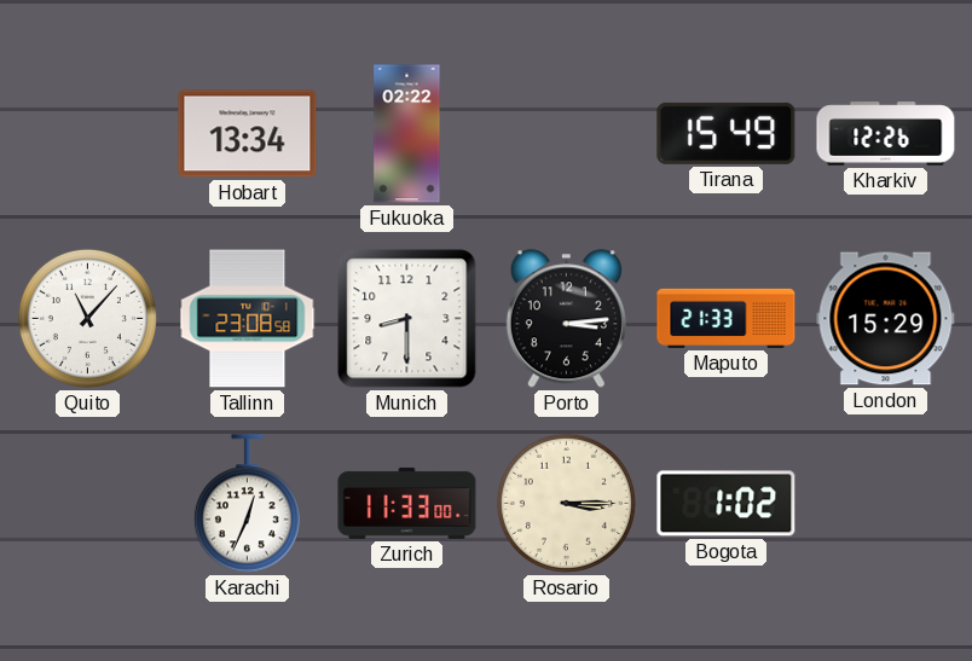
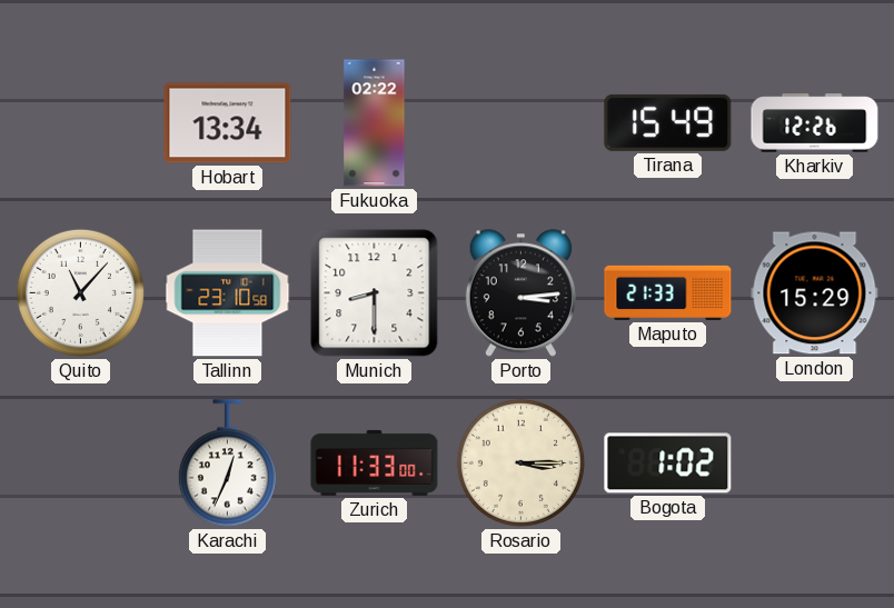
Tallinn: 23:08 -> 23:10
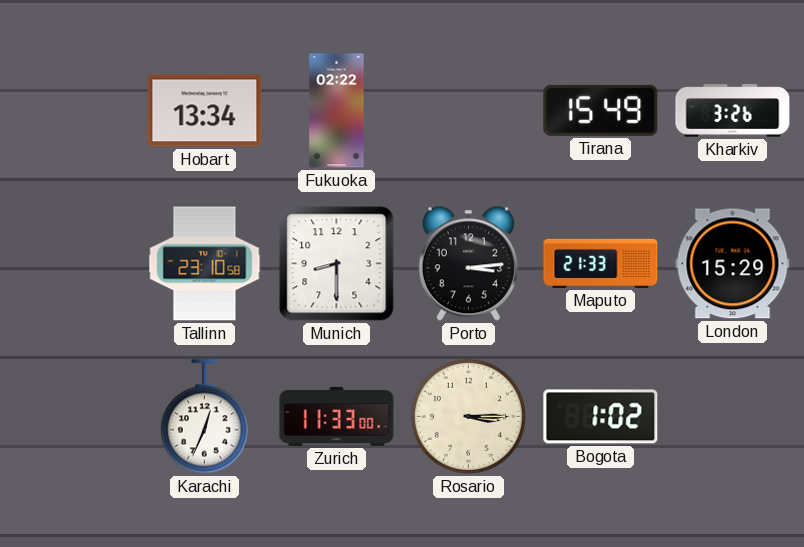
Kharkiv: 12:26 -> 3:26
Quito: 11:07 -> none
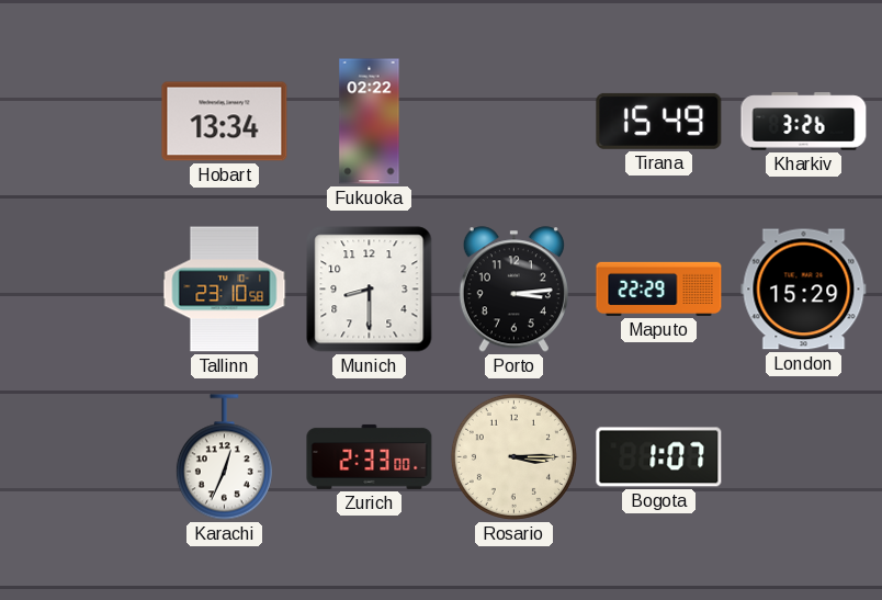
Maputo: 21:33 -> 22:29
Zurich: 11:33 -> 2:33
Bogota: 1:02 -> 1:07
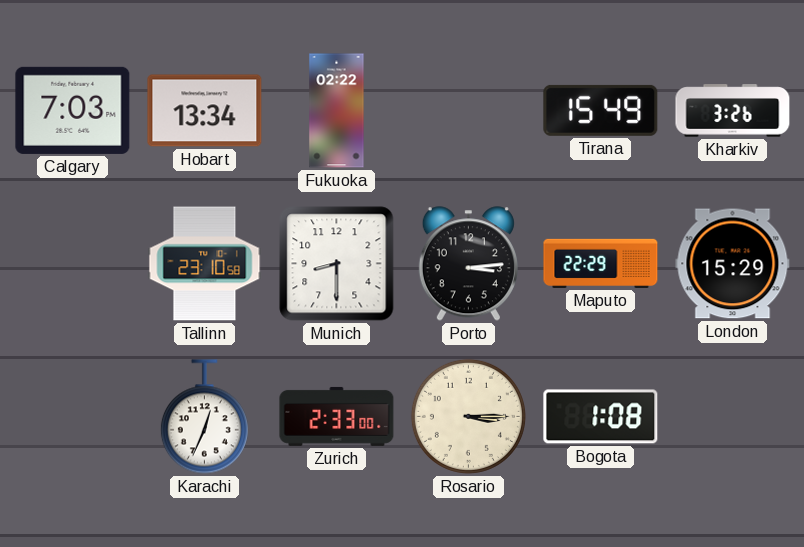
Calgary: none -> 7:03
Bogota: 1:07 -> 1:08
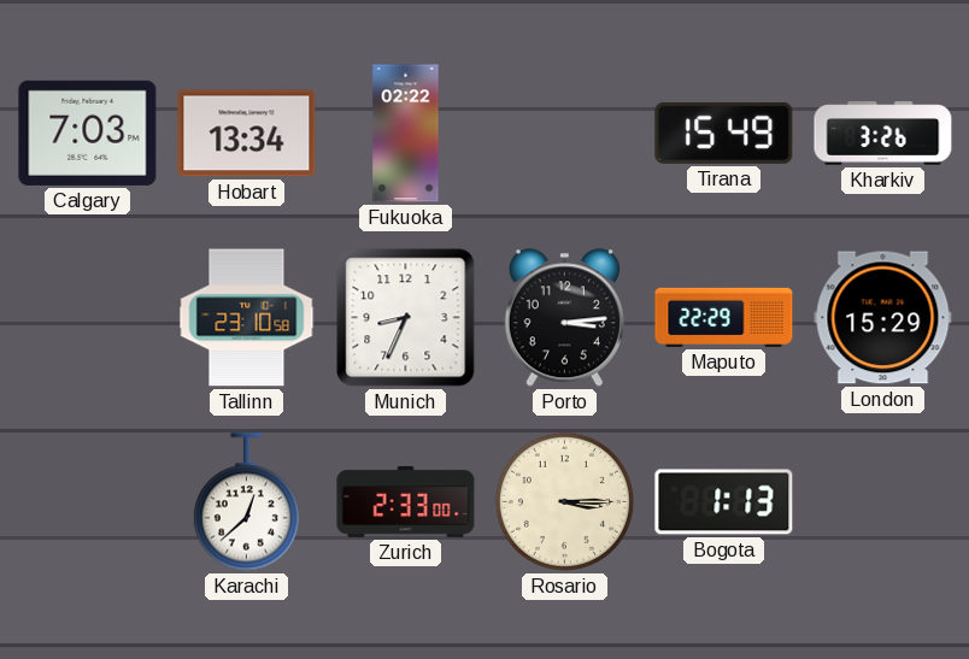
Munich: 8:30 -> 8:34
Karachi: 12:34 -> 12:38
Bogota: 1:08 -> 1:13
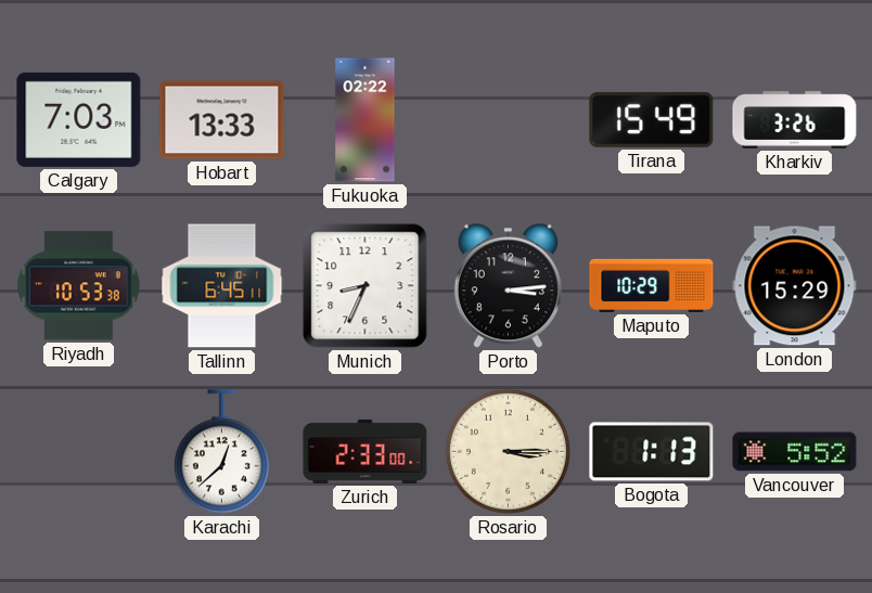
Hobart: 13:34 -> 13:33
Riyadh: none -> 10:53
Tallinn: 23:10 -> 6:45
Maputo: 22:29 -> 10:29
Vancouver: none -> 5:52
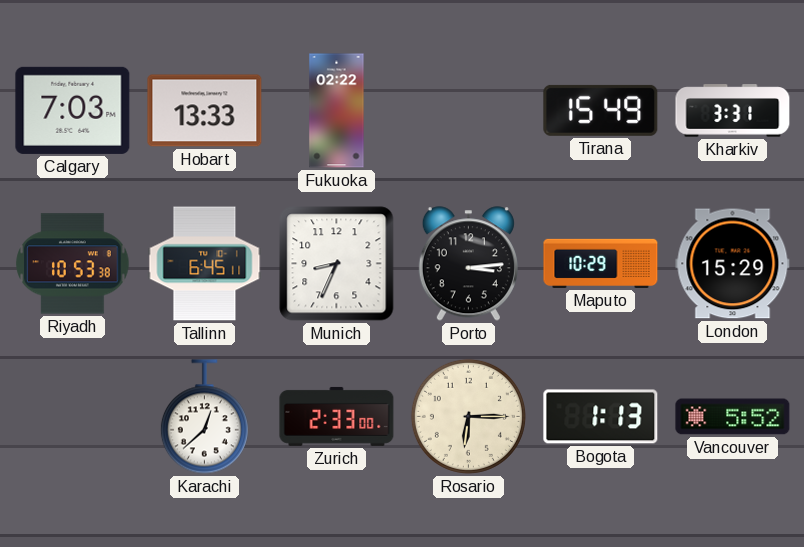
Kharkiv: 3:26 -> 3:31
Rosario: 3:15 -> 6:15
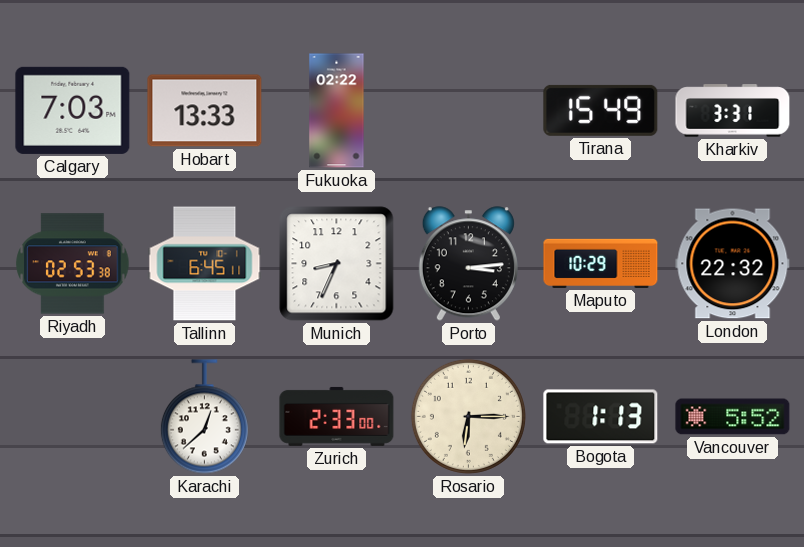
Riyadh: 10:53 -> 02:53
London: 15:29 -> 22:32
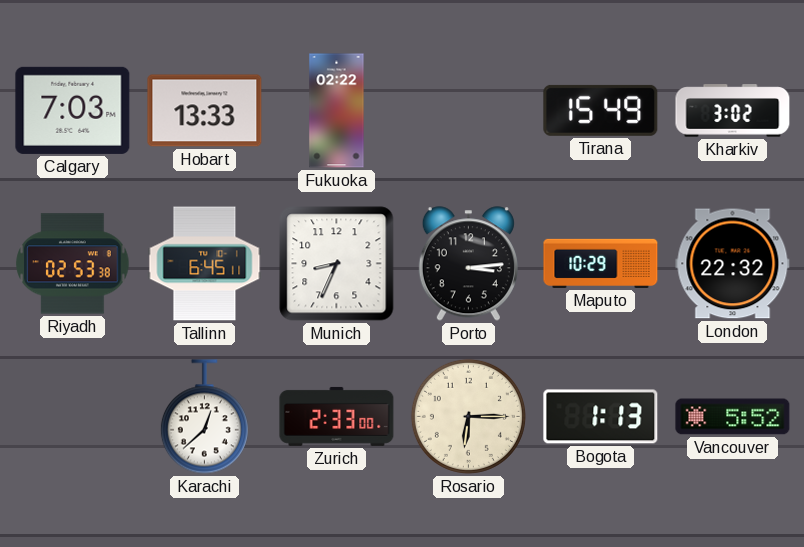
Kharkiv: 3:31 -> 3:02
